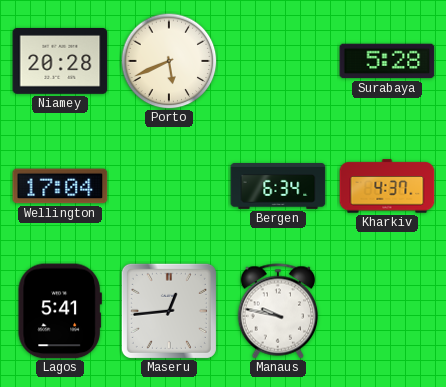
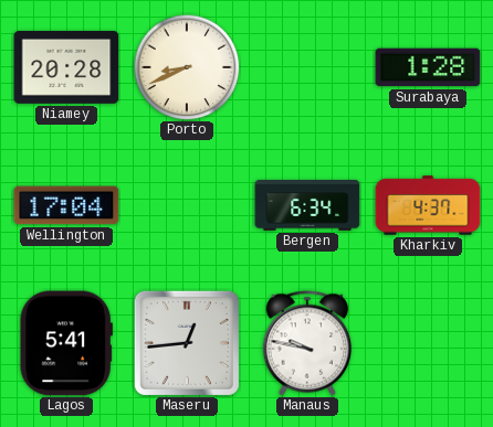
Porto: 5:41 -> 8:41
Surabaya: 5:28 -> 1:28
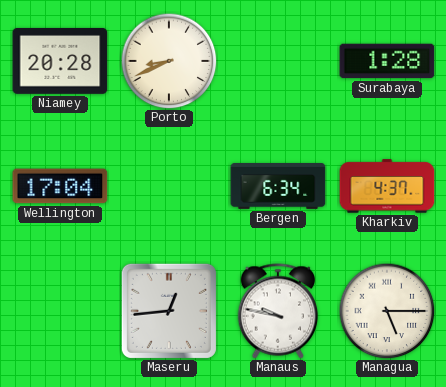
Lagos: 5:41 -> none
Managua: none -> 5:15
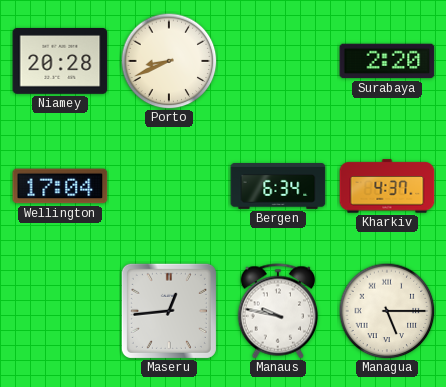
Surabaya: 1:28 -> 2:20
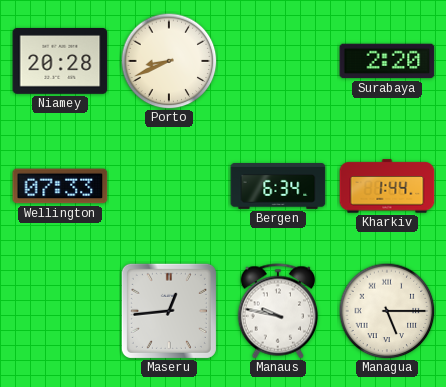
Wellington: 17:04 -> 07:33
Kharkiv: 4:37 -> 1:44
